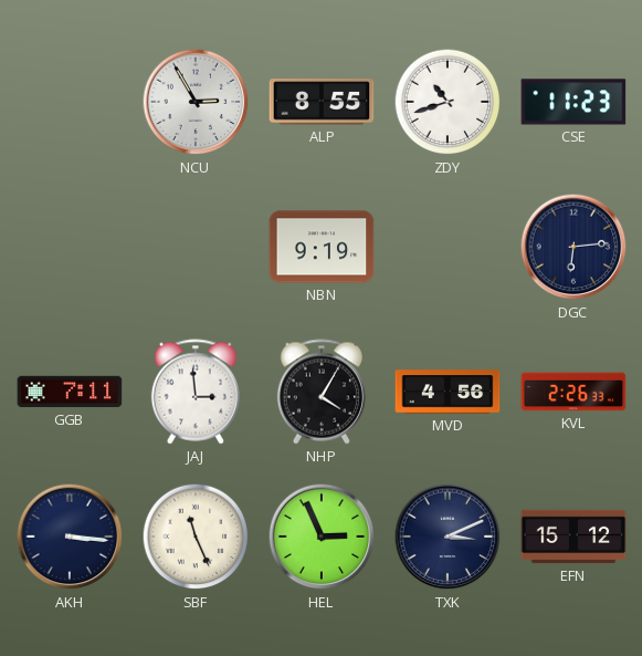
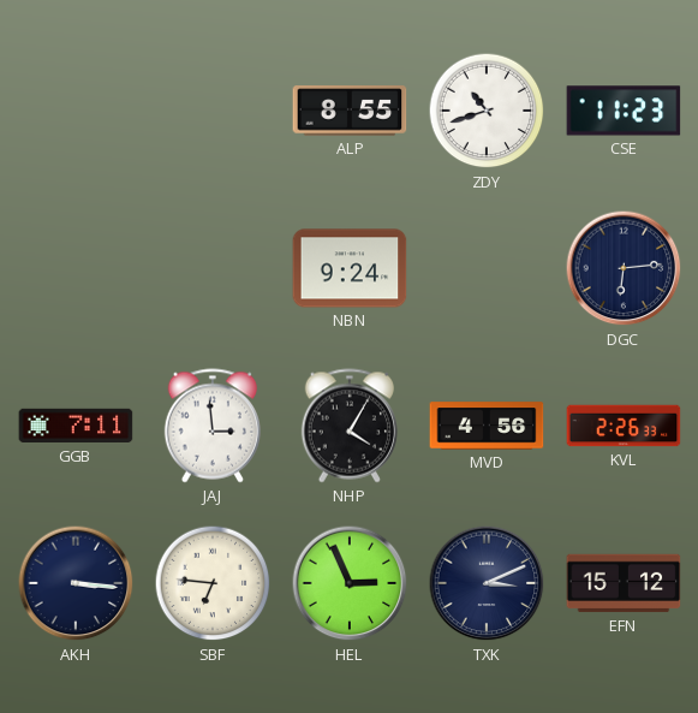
NCU: 2:55 -> none
NBN: 9:19 -> 9:24
SBF: 11:26 -> 6:46
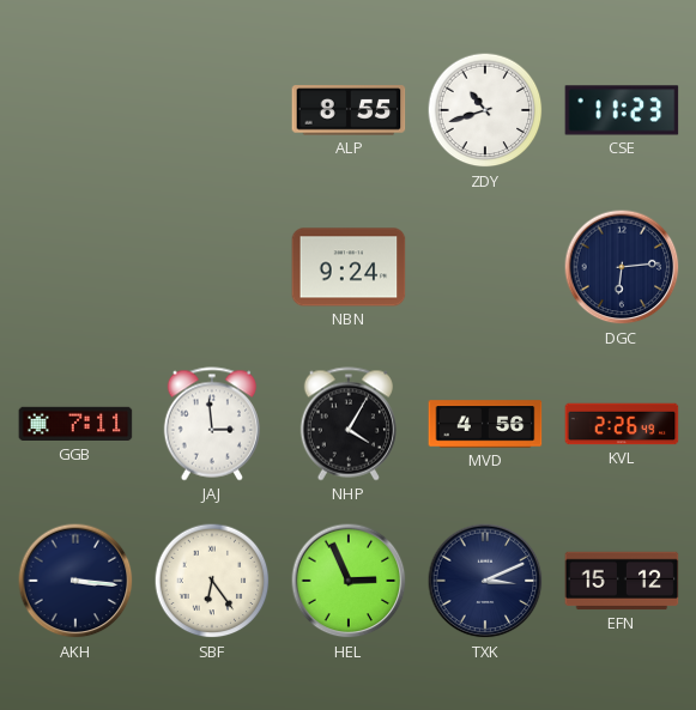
KVL: 2:26:33 -> 2:26:49
SBF: 6:46 -> 6:24
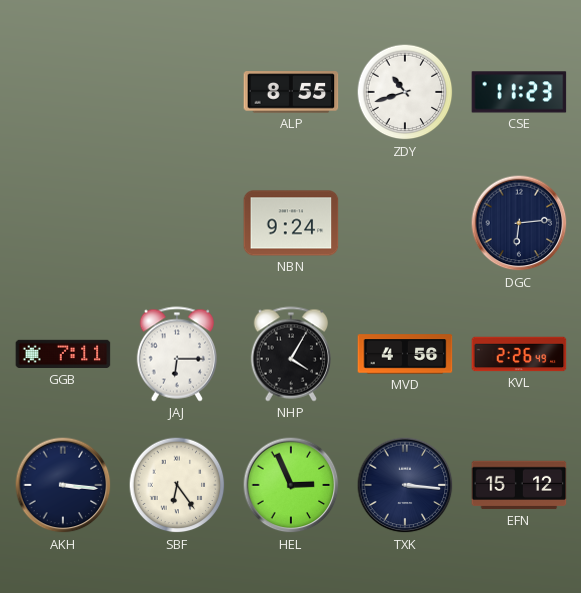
JAJ: 2:59 -> 6:15
TXK: 3:11 -> 3:16
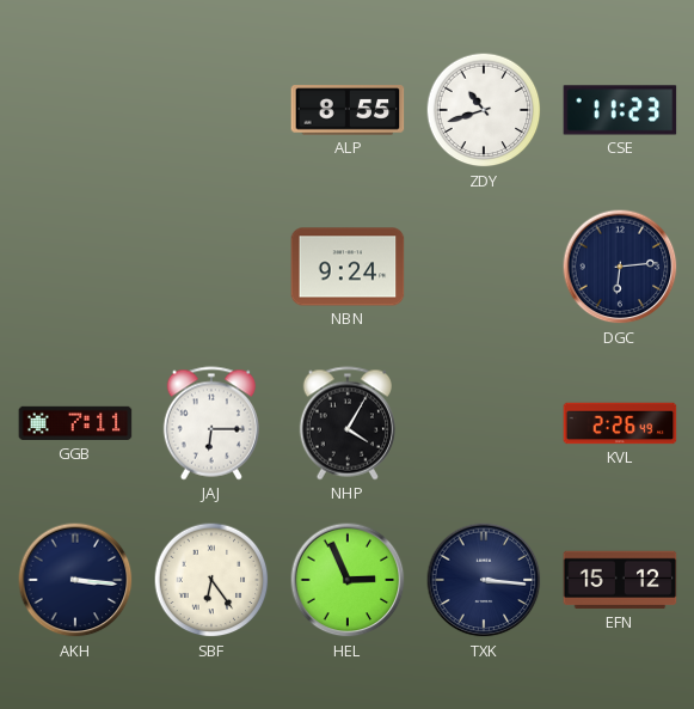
MVD: 4:56 -> none
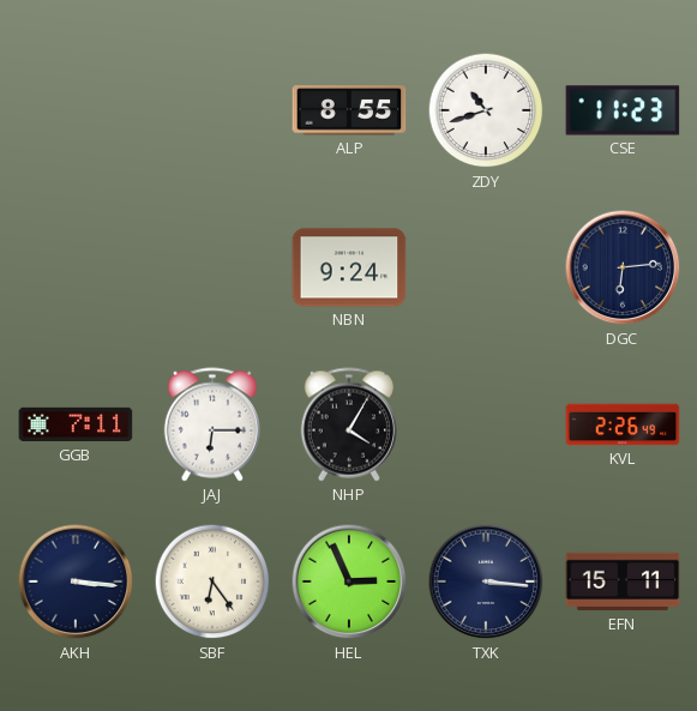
EFN: 15:12 -> 15:11
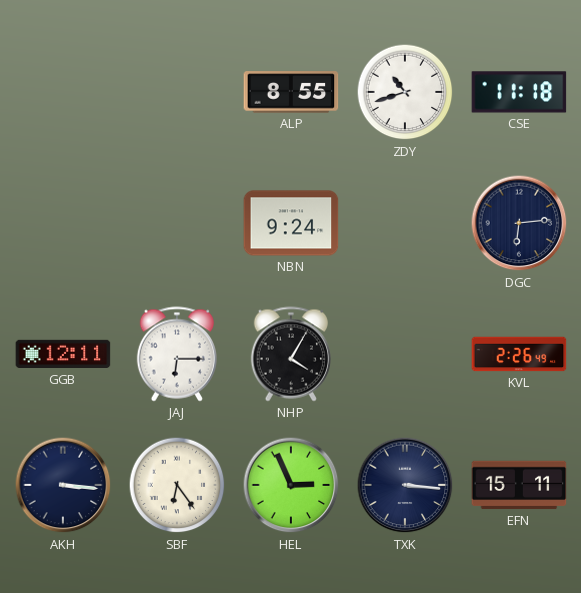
CSE: 11:23 -> 11:18
GGB: 7:11 -> 12:11
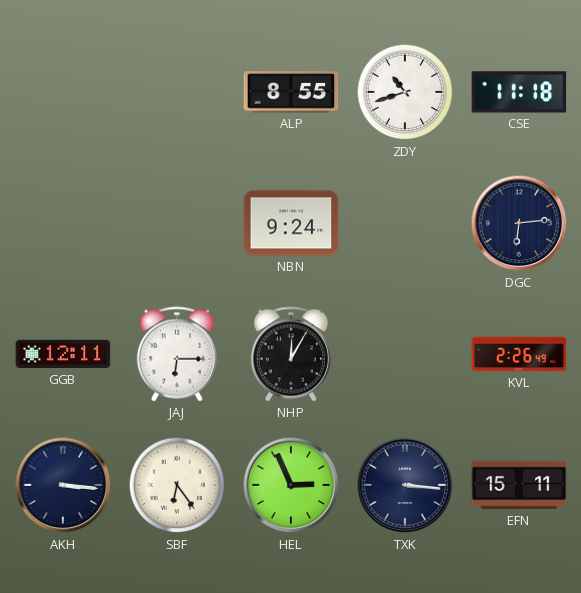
NHP: 4:05 -> 12:05
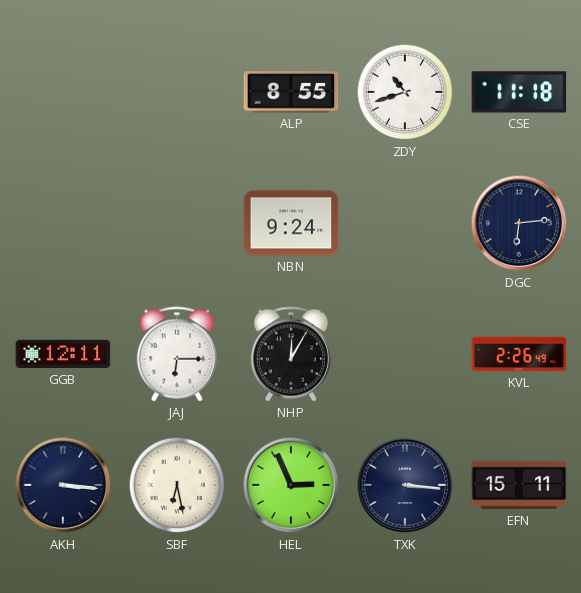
SBF: 6:24 -> 6:28
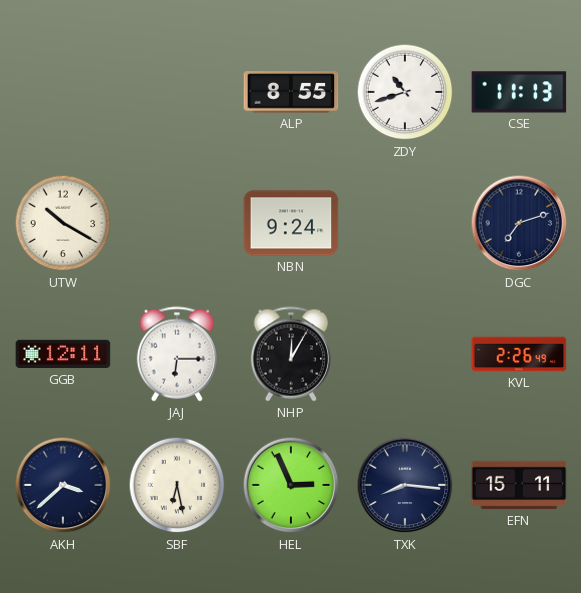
CSE: 11:18 -> 11:13
UTW: none -> 10:20
DGC: 6:14 -> 7:12
AKH: 3:16 -> 3:38
TXK: 3:16 -> 8:16
